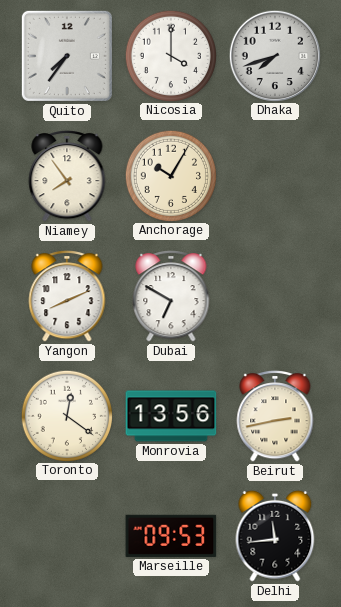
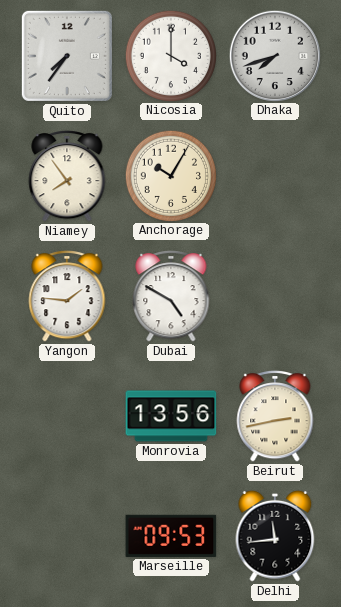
Yangon: 8:11 -> 1:46
Dubai: 6:50 -> 4:50
Toronto: 12:21 -> none
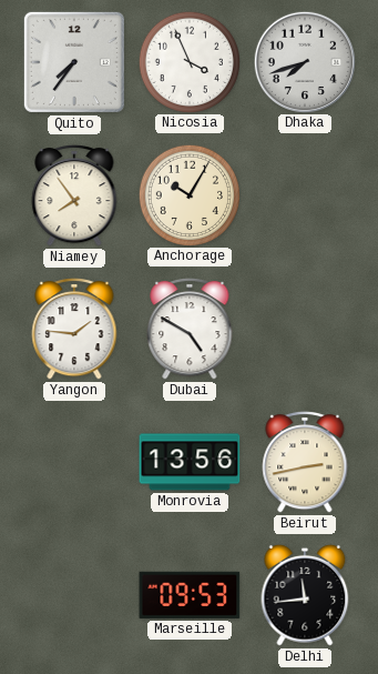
Nicosia: 4:00 -> 3:56
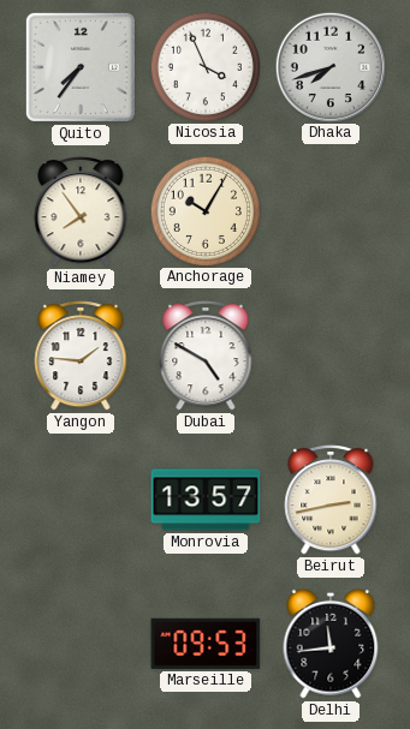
Monrovia: 13:56 -> 13:57
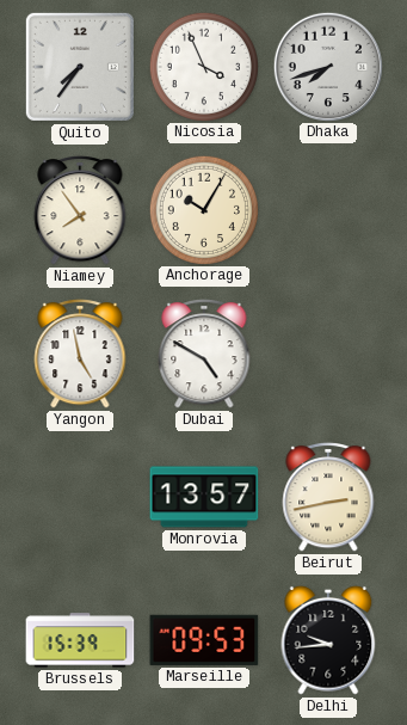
Yangon: 1:46 -> 4:58
Brussels: none -> 15:39
Delhi: 11:44 -> 9:44
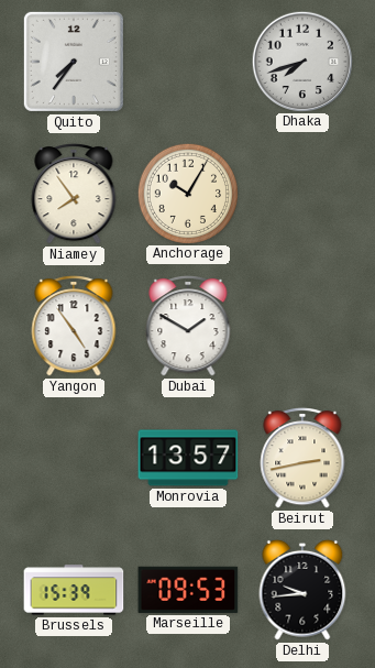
Nicosia: 3:56 -> none
Yangon: 4:58 -> 4:54
Dubai: 4:50 -> 1:50
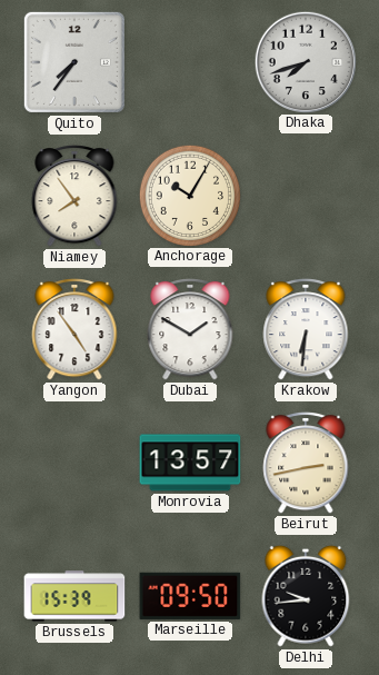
Krakow: none -> 6:31
Marseille: 09:53 -> 09:50
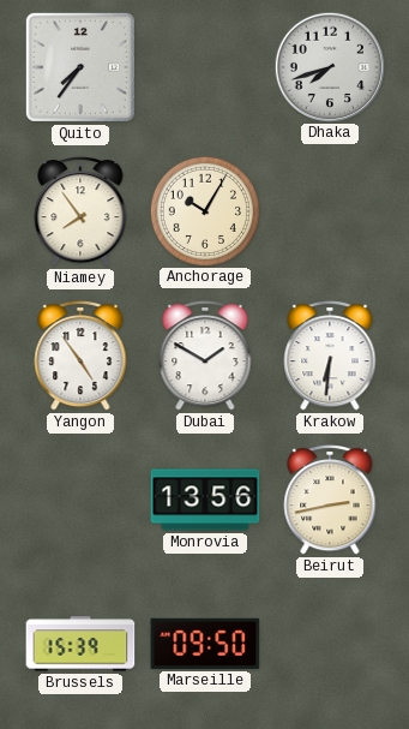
Monrovia: 13:57 -> 13:56
Delhi: 9:44 -> none
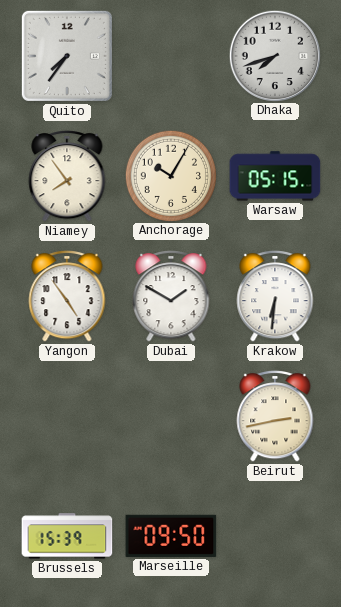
Warsaw: none -> 05:15
Monrovia: 13:56 -> none
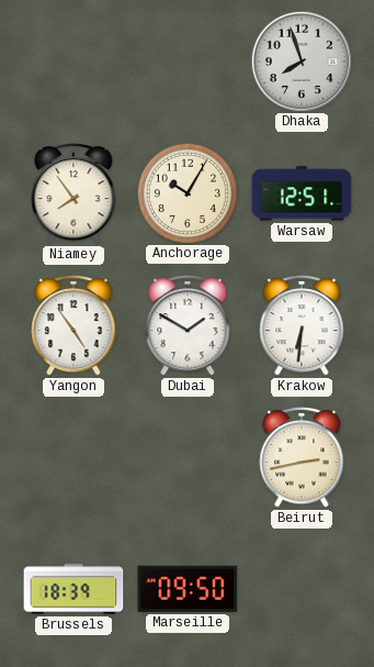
Quito: 7:36 -> none
Dhaka: 7:42 -> 7:57
Warsaw: 05:15 -> 12:51
Brussels: 15:39 -> 18:39
